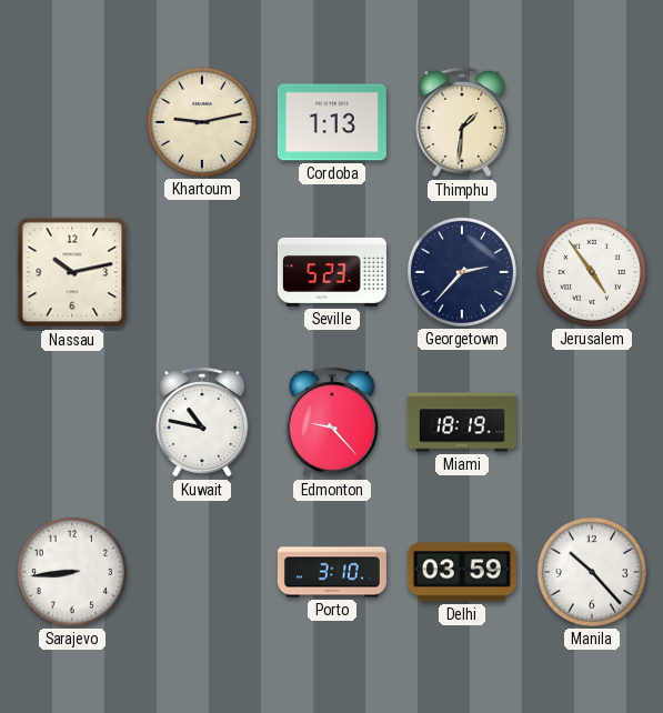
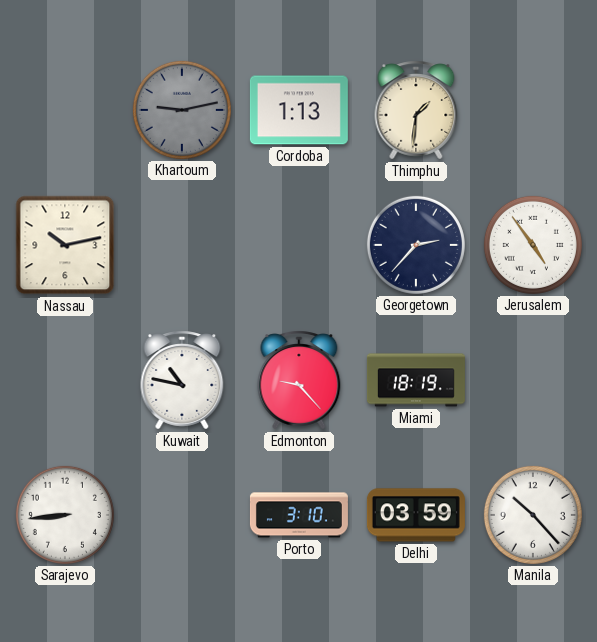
Khartoum dial: cream -> grey
Seville: 5:23 -> none
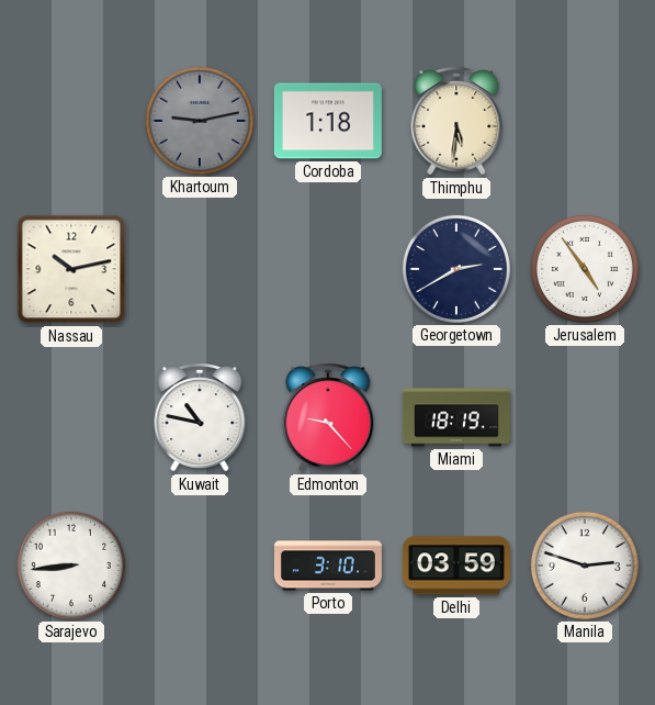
Cordoba: 1:13 -> 1:18
Thimphu: 1:31 -> 5:31
Georgetown: 2:37 -> 2:40
Manila: 10:23 -> 2:48
